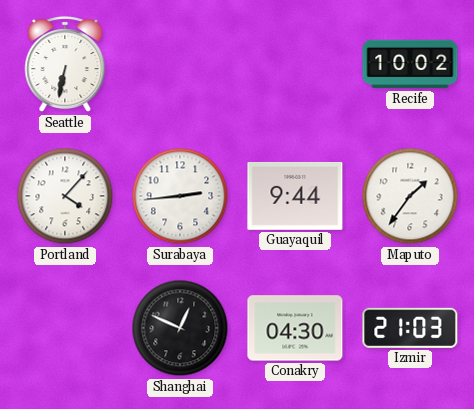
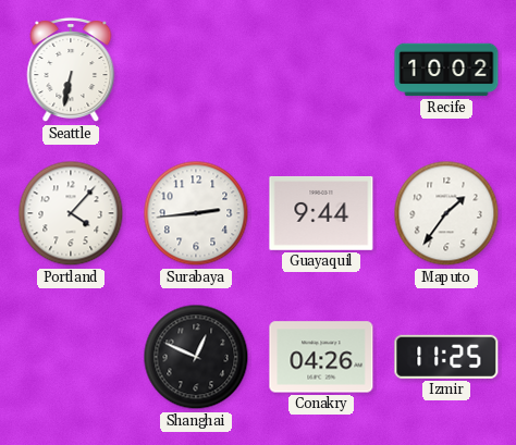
Conakry: 04:30 -> 04:26
Izmir: 21:03 -> 11:25
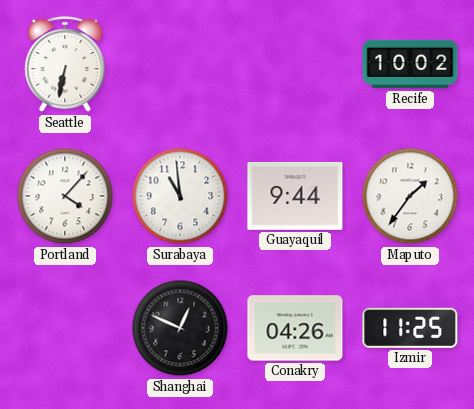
Surabaya: 2:44 -> 10:59
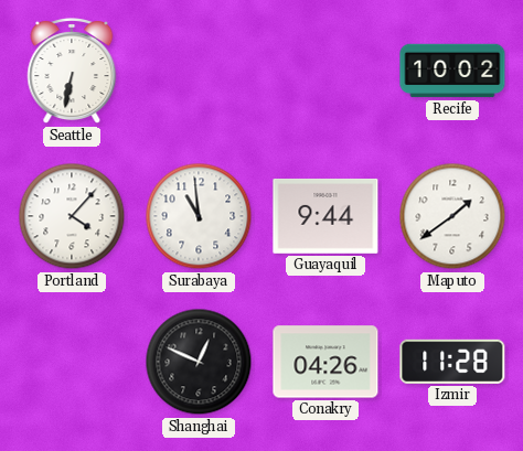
Maputo: 1:36 -> 1:39
Izmir: 11:25 -> 11:28
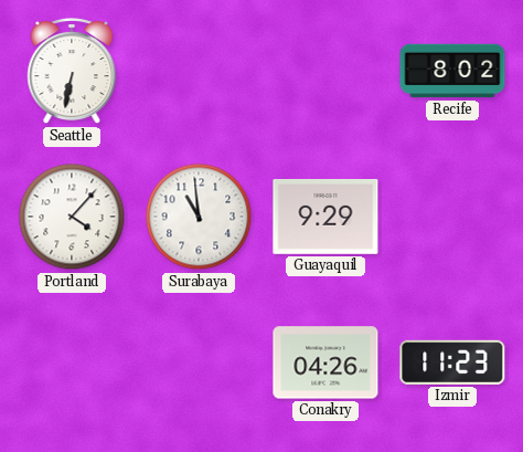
Recife: 10:02 -> 8:02
Guayaquil: 9:44 -> 9:29
Maputo: 1:39 -> none
Shanghai: 12:49 -> none
Izmir: 11:28 -> 11:23
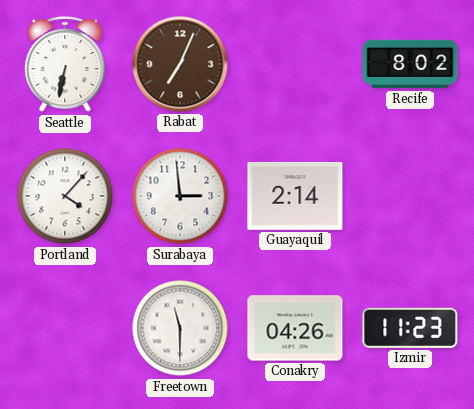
Rabat: none -> 7:04
Surabaya: 10:59 -> 2:59
Guayaquil: 9:29 -> 2:14
Freetown: none -> 11:30
